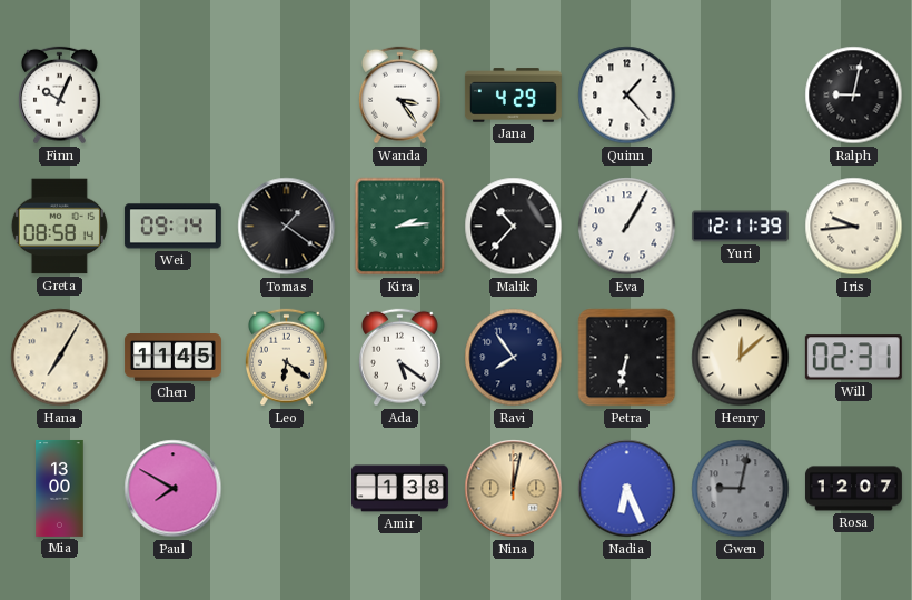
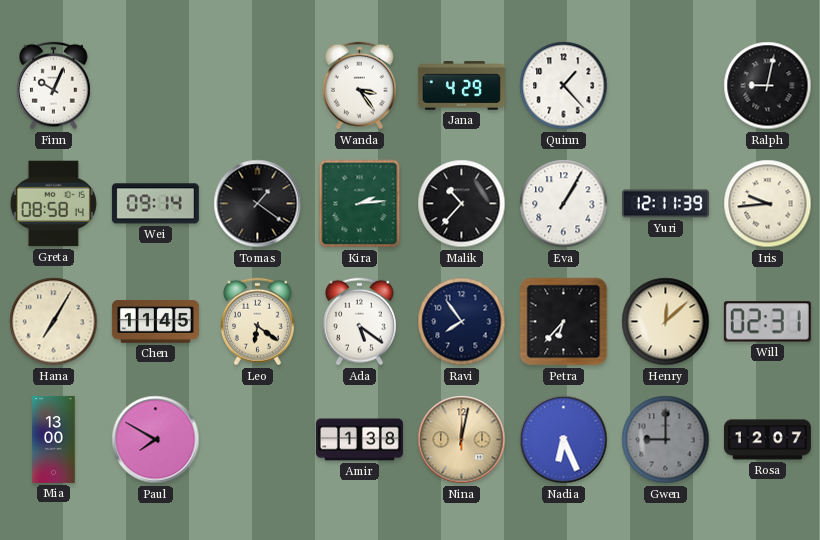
Petra: 6:32 -> 6:37
Gwen: 9:02 -> 9:00
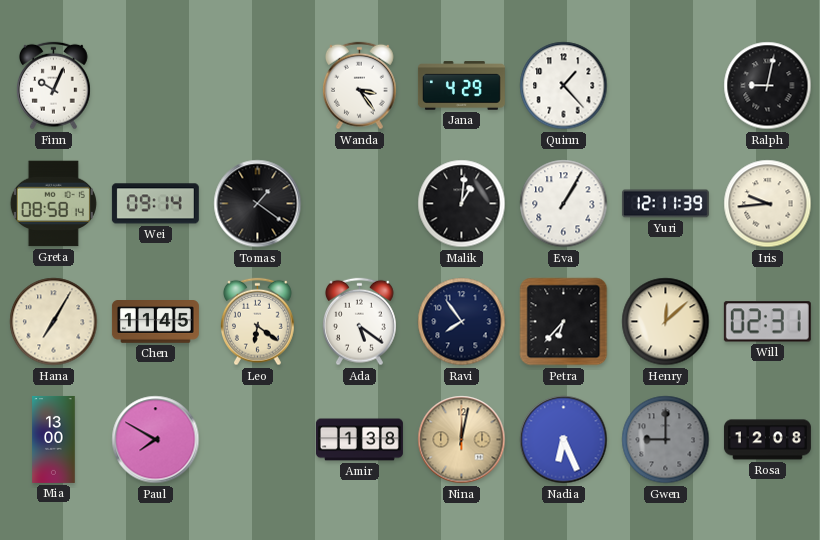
Kira: 2:14 -> none
Malik: 10:37 -> 1:01
Rosa: 12:07 -> 12:08
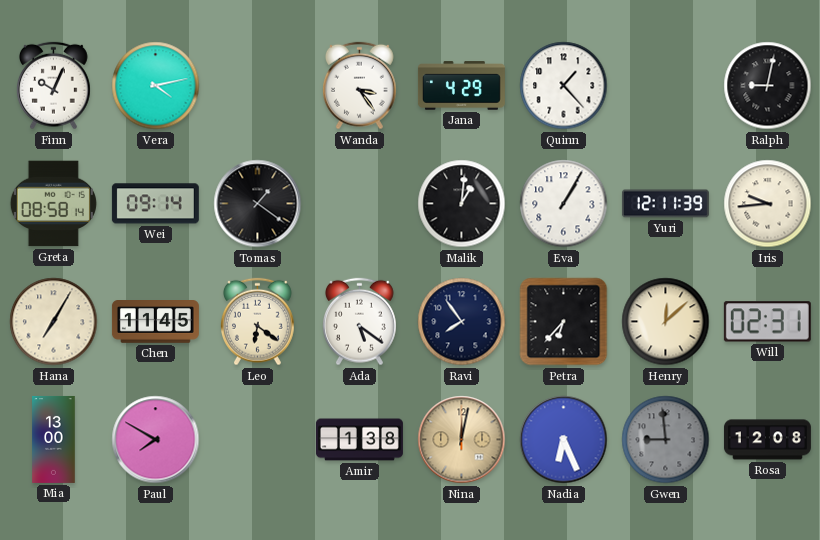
Vera: none -> 4:13
Gwen: 9:00 -> 8:59
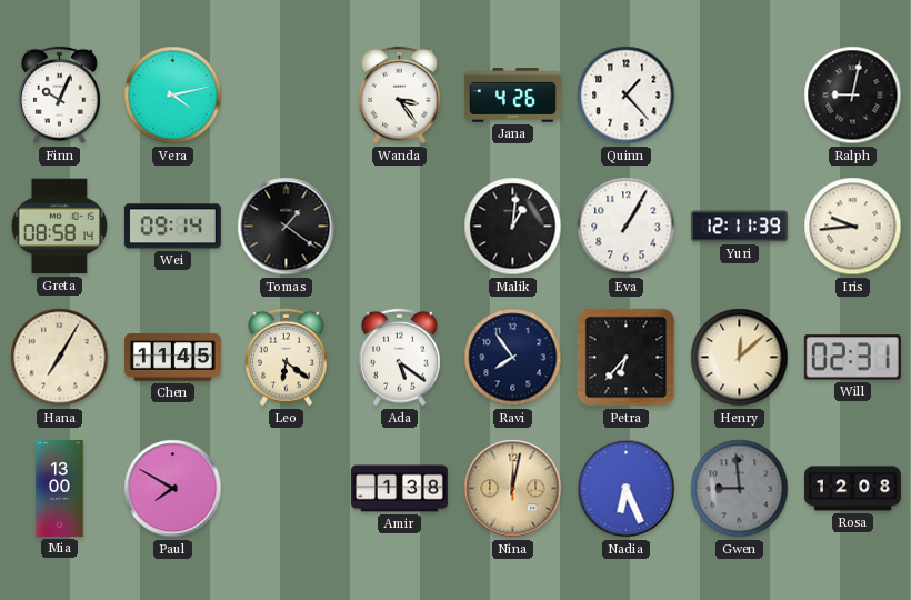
Jana: 4:29 -> 4:26
